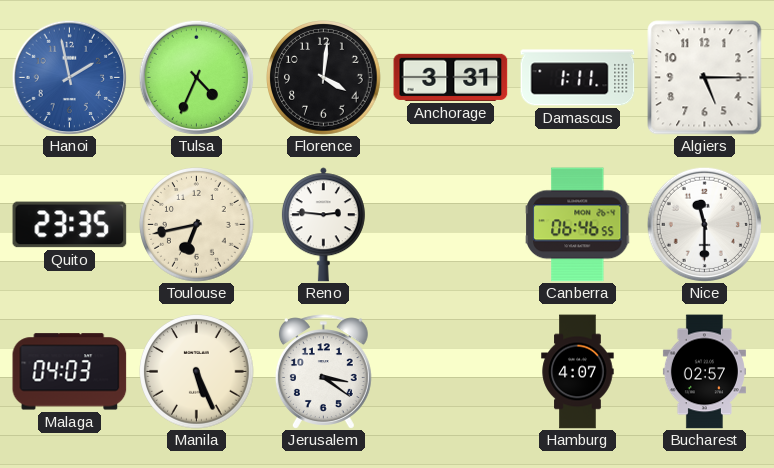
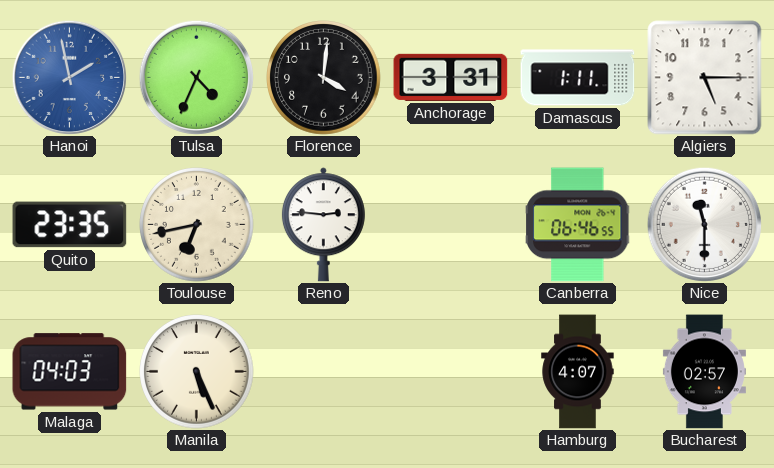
Jerusalem: 3:21 -> none
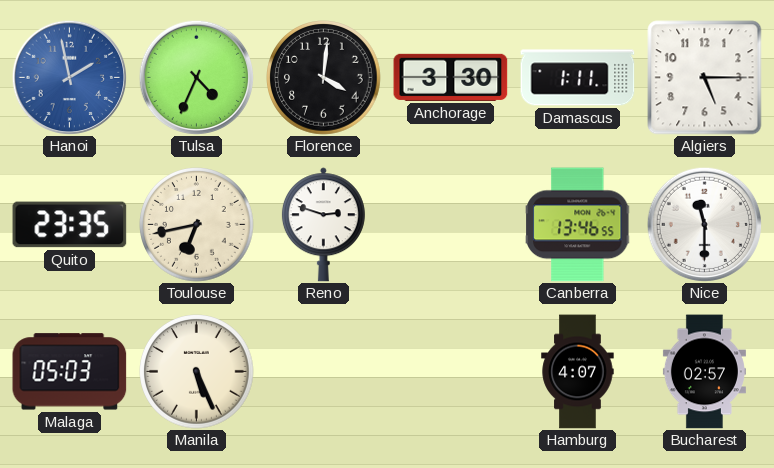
Anchorage: 3:31 -> 3:30
Reno: 2:46 -> 2:48
Canberra: 06:46 -> 13:46
Malaga: 04:03 -> 05:03
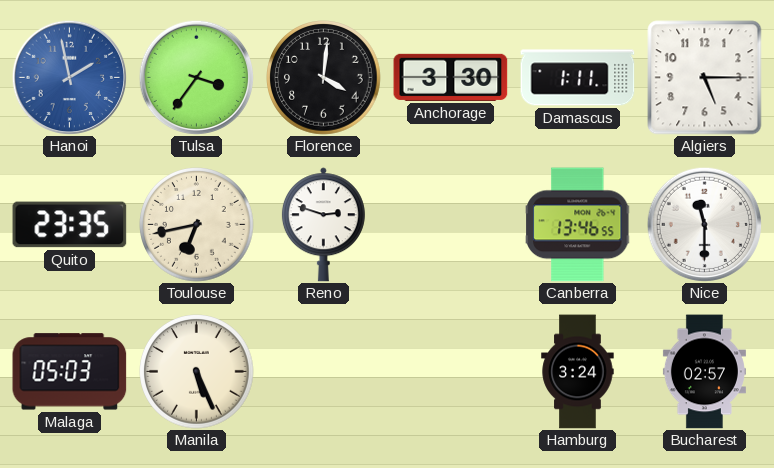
Tulsa: 4:34 -> 3:36
Hamburg: 4:07 -> 3:24
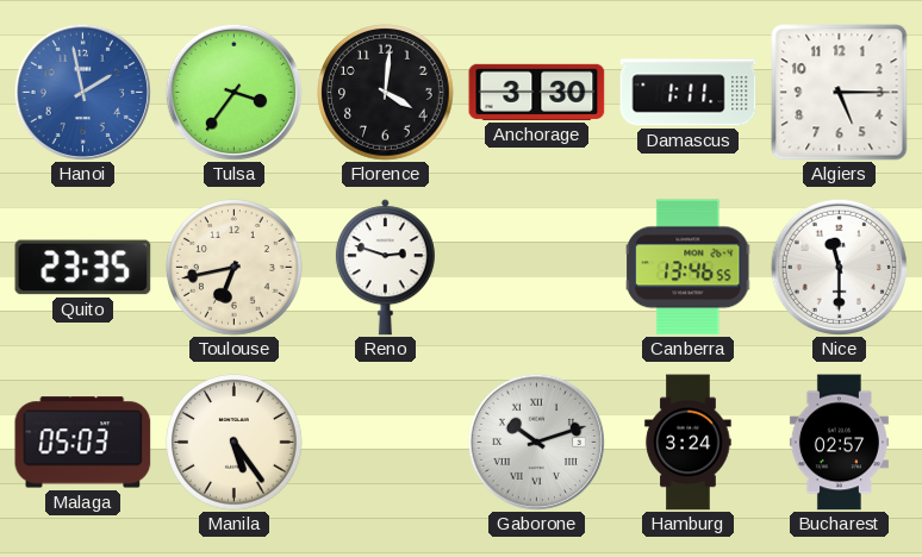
Manila: 5:26 -> 5:24
Gaborone: none -> 10:12
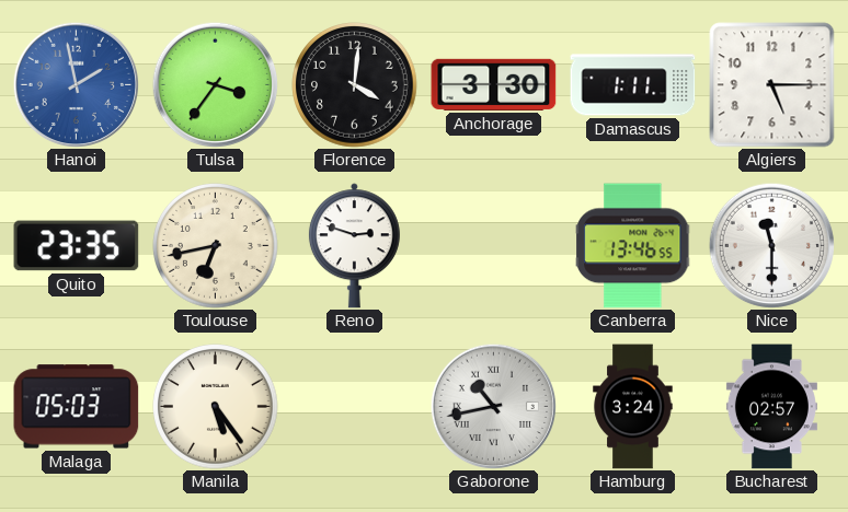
Gaborone: 10:12 -> 10:43
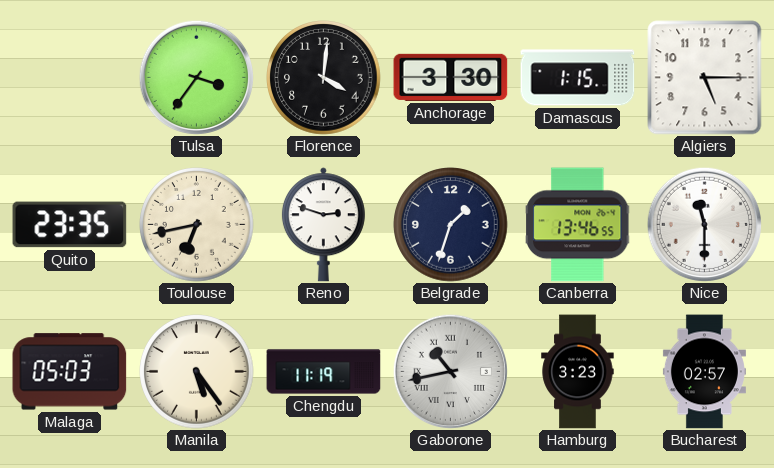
Hanoi: 1:58 -> none
Damascus: 1:11 -> 1:15
Belgrade: none -> 1:33
Chengdu: none -> 11:19
Hamburg: 3:24 -> 3:23
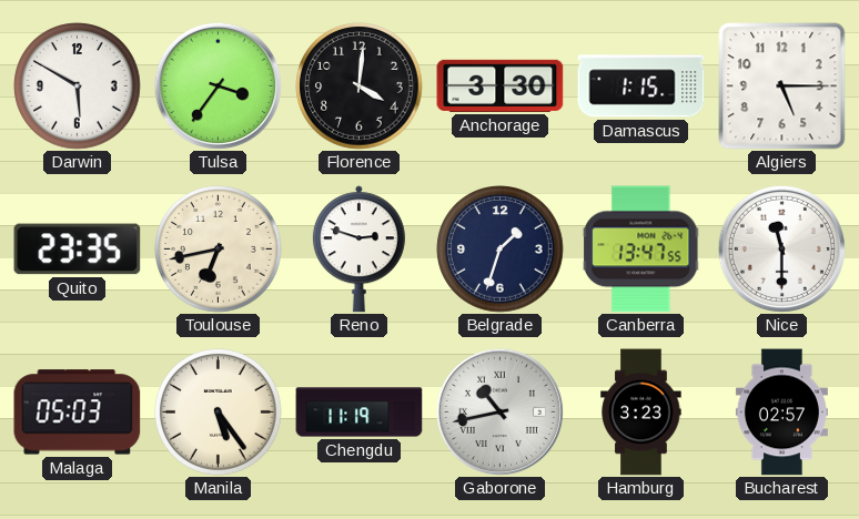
Darwin: none -> 5:50
Canberra: 13:46 -> 13:47
